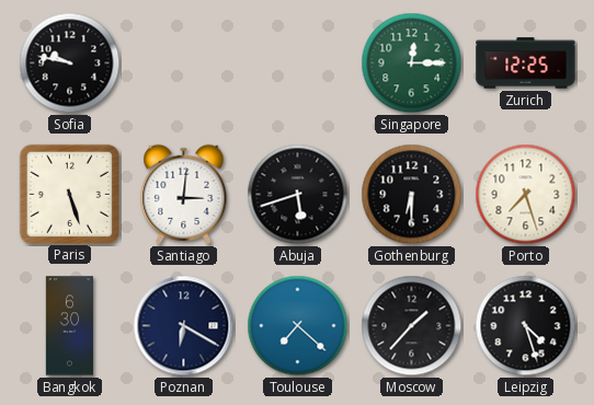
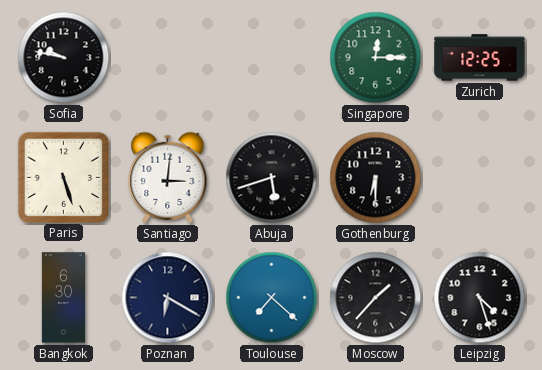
Porto: 7:27 -> none
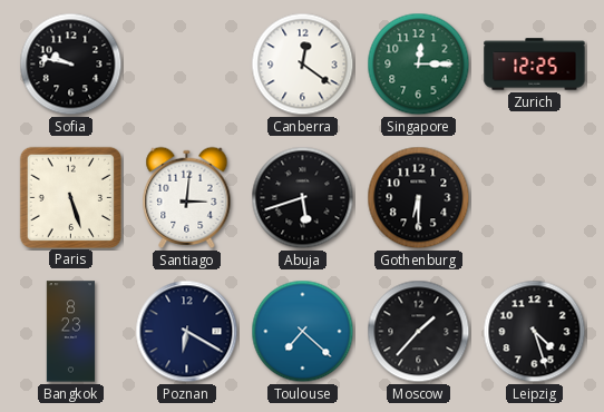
Canberra: none -> 12:21
Bangkok: 6:30 -> 8:23
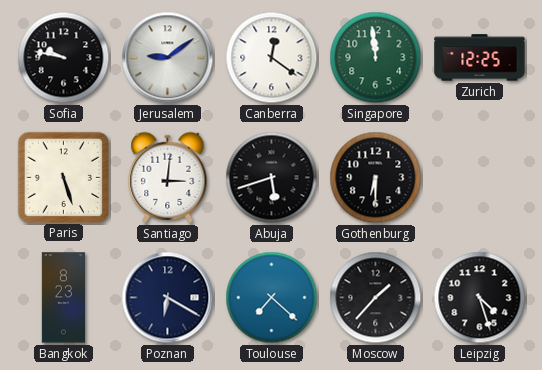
Jerusalem: none -> 9:09
Singapore: 12:15 -> 11:59
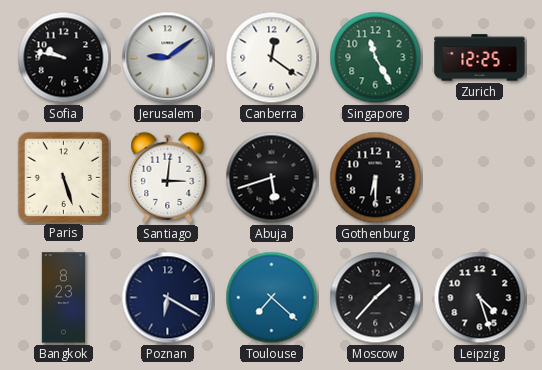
Singapore: 11:59 -> 11:25
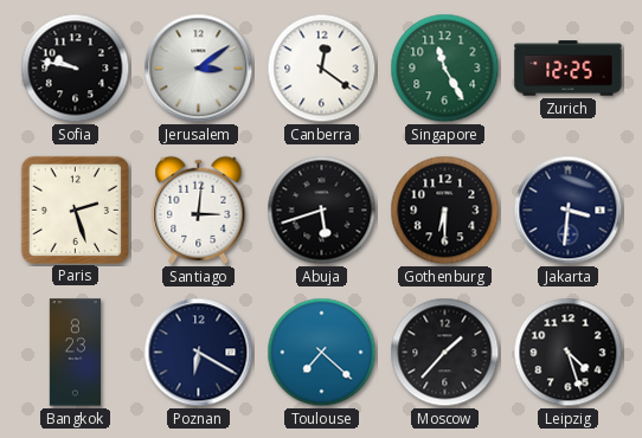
Jerusalem: 9:09 -> 3:09
Paris: 5:27 -> 2:27
Jakarta: none -> 3:31
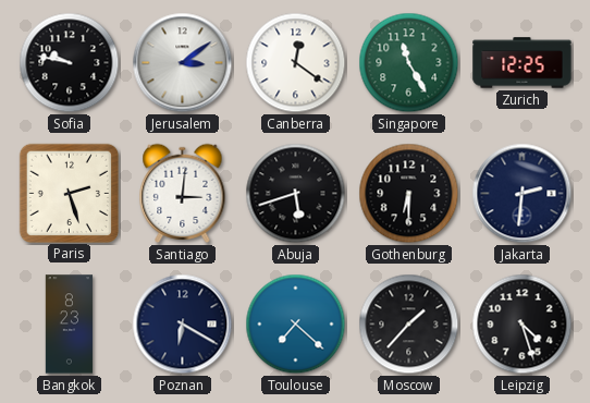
Jakarta: 3:31 -> 2:31
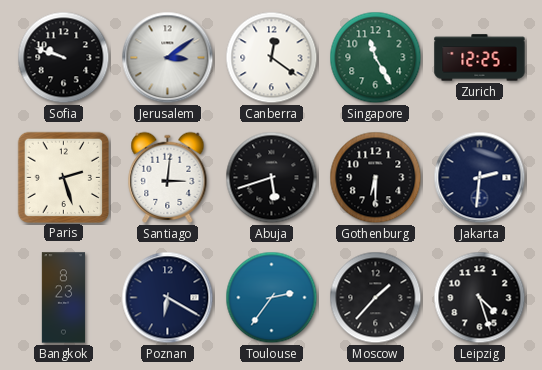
Sofia: 9:47 -> 9:48
Toulouse: 7:22 -> 2:36
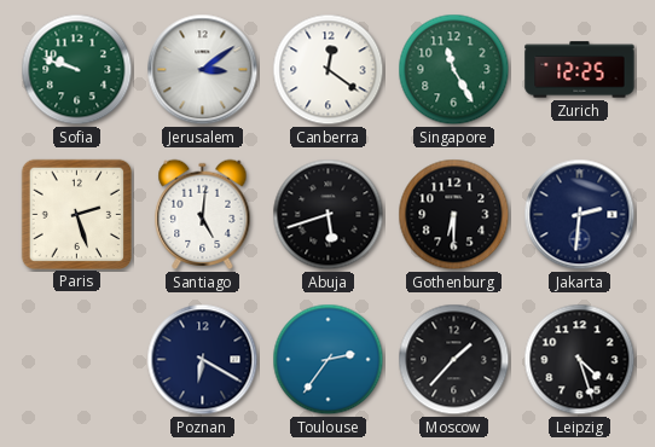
Sofia dial: black -> green
Santiago: 3:01 -> 5:01
Bangkok: 8:23 -> none
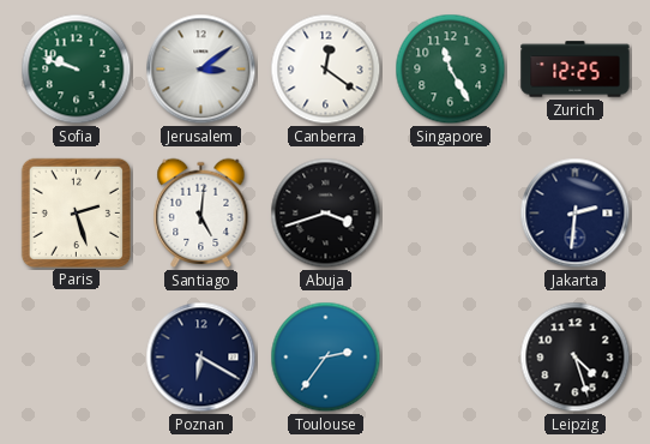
Abuja: 5:42 -> 3:42
Gothenburg: 6:30 -> none
Moscow: 1:37 -> none
